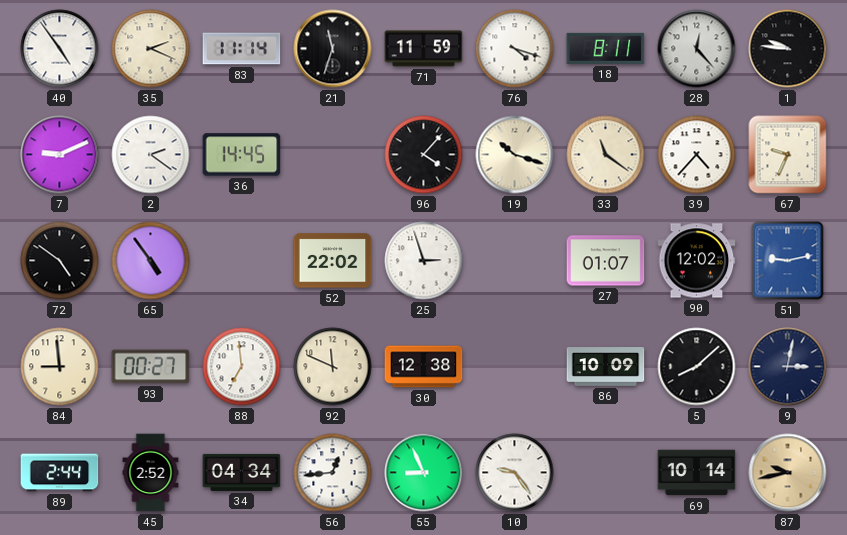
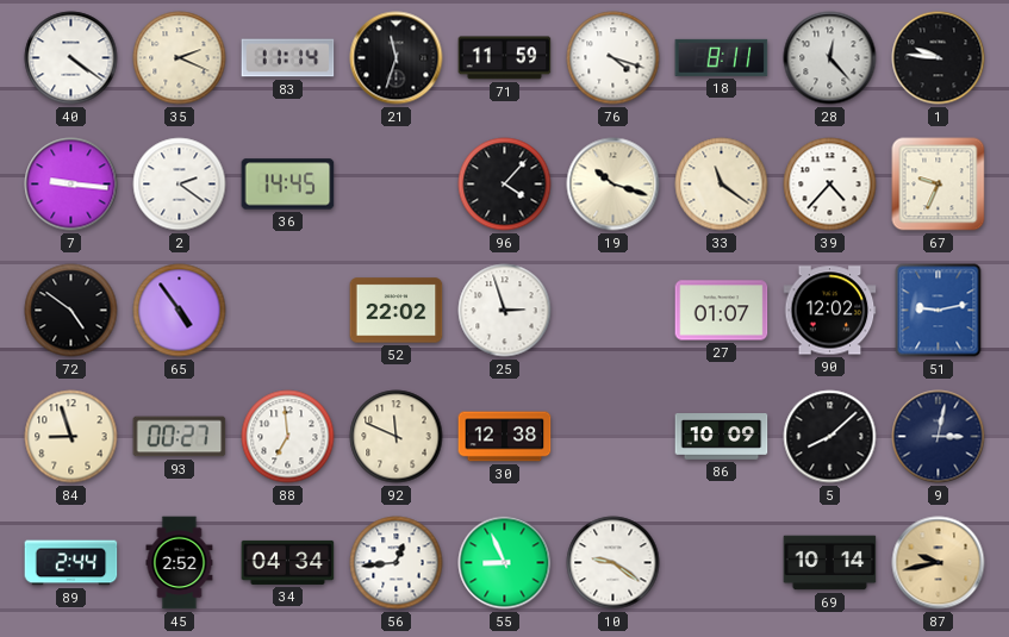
40: 4:54 -> 4:21
7: 9:11 -> 9:16
84: 8:59 -> 8:57
10: 9:24 -> 9:21
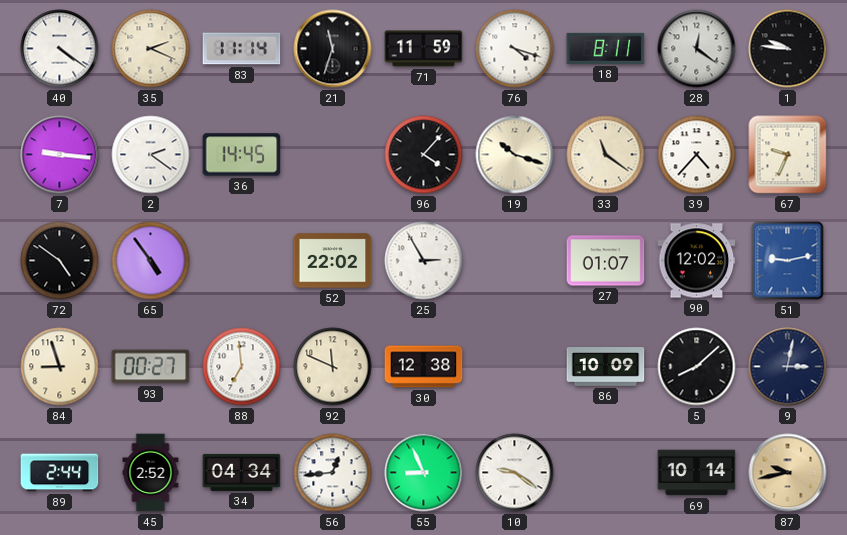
28: 12:23 -> 12:21
25: 2:57 -> 2:55
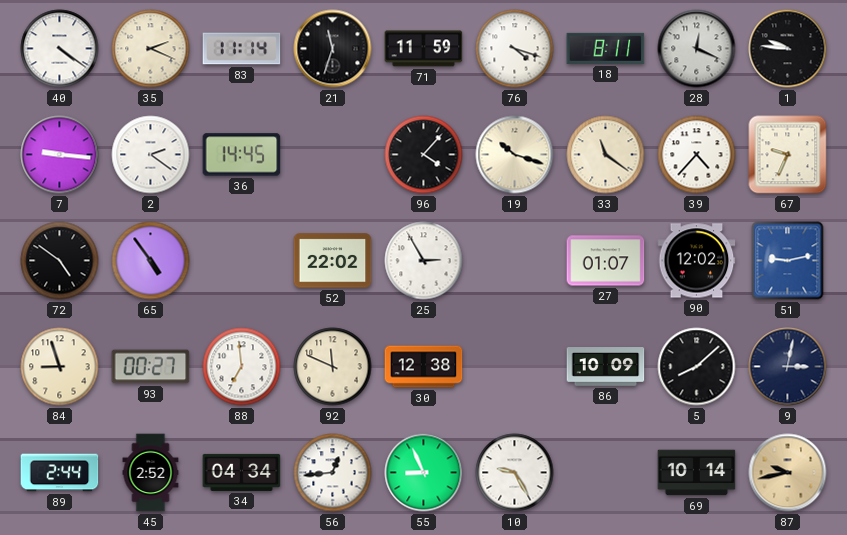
28: 12:21 -> 12:19
10: 9:21 -> 9:25
